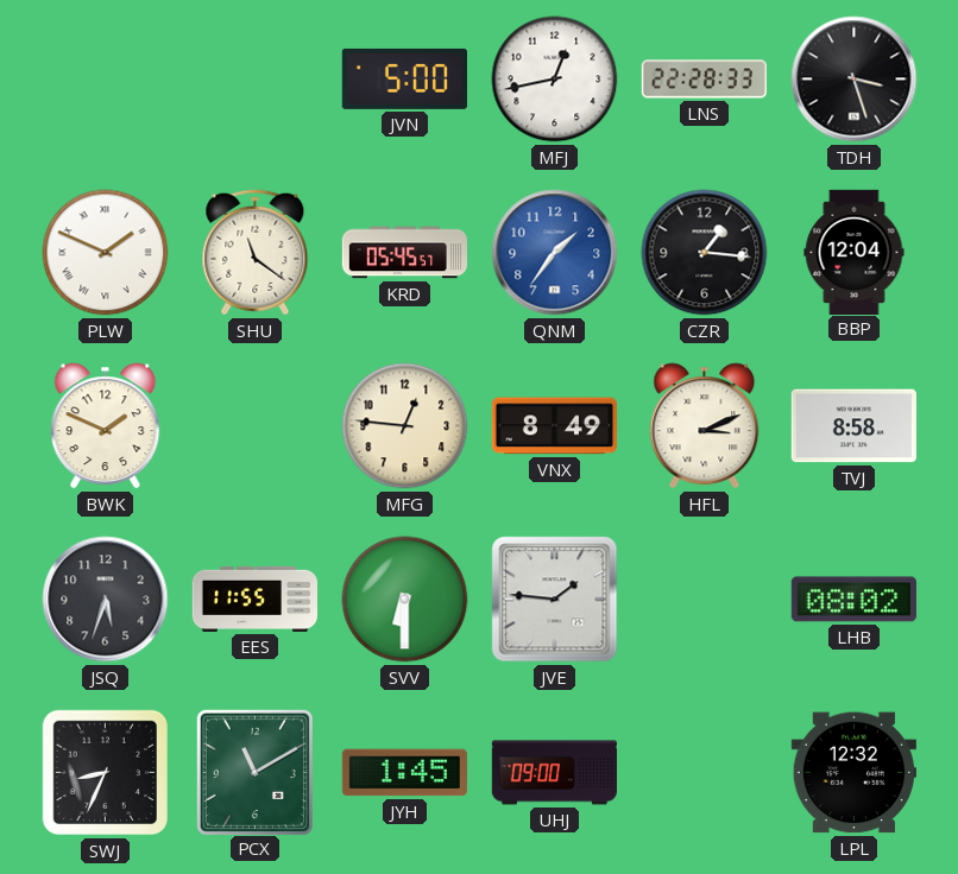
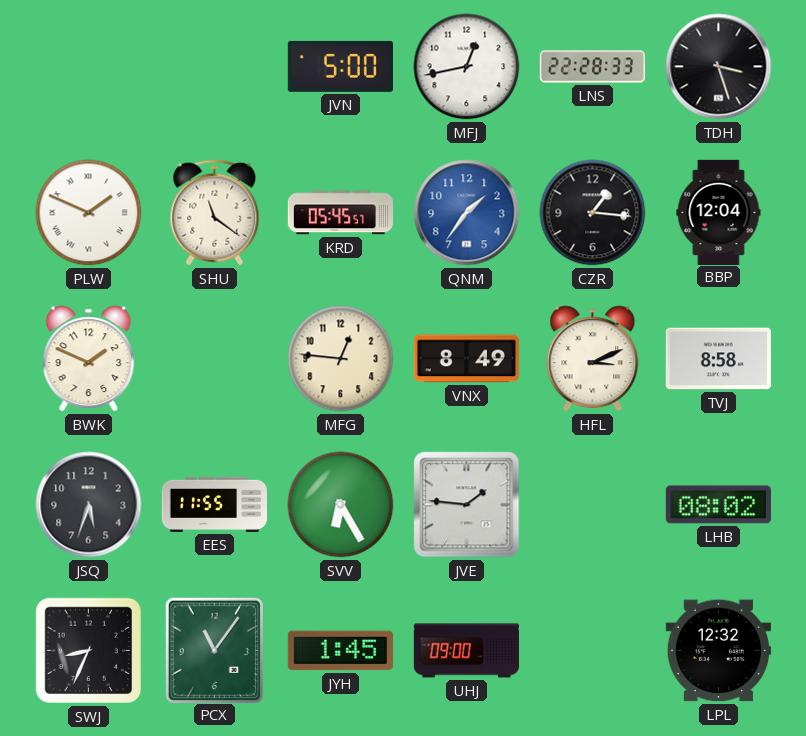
SVV: 6:30 -> 6:25
PCX: 11:10 -> 11:06
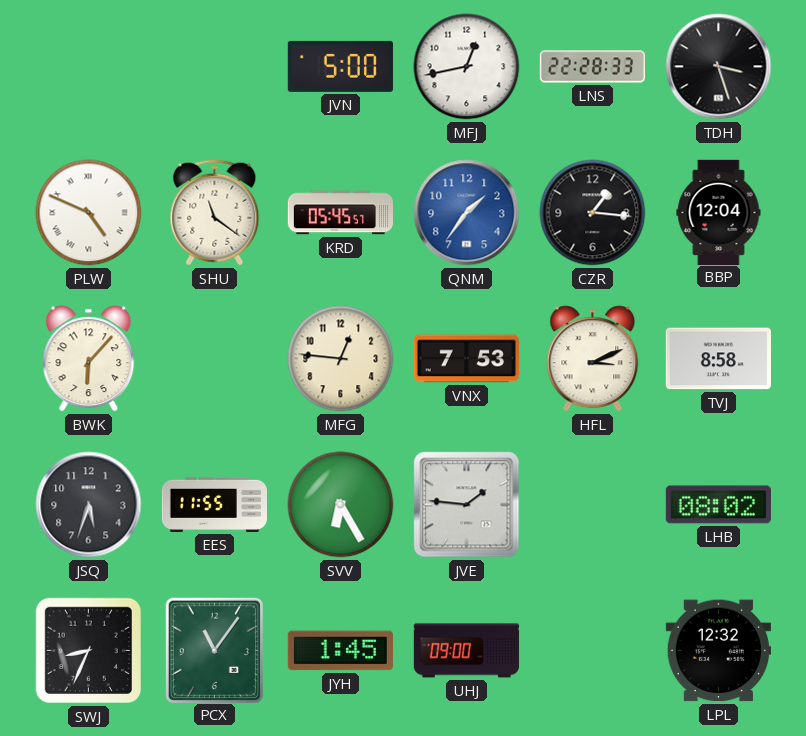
PLW: 1:49 -> 4:49
BWK: 1:49 -> 6:07
VNX: 8:49 -> 7:53
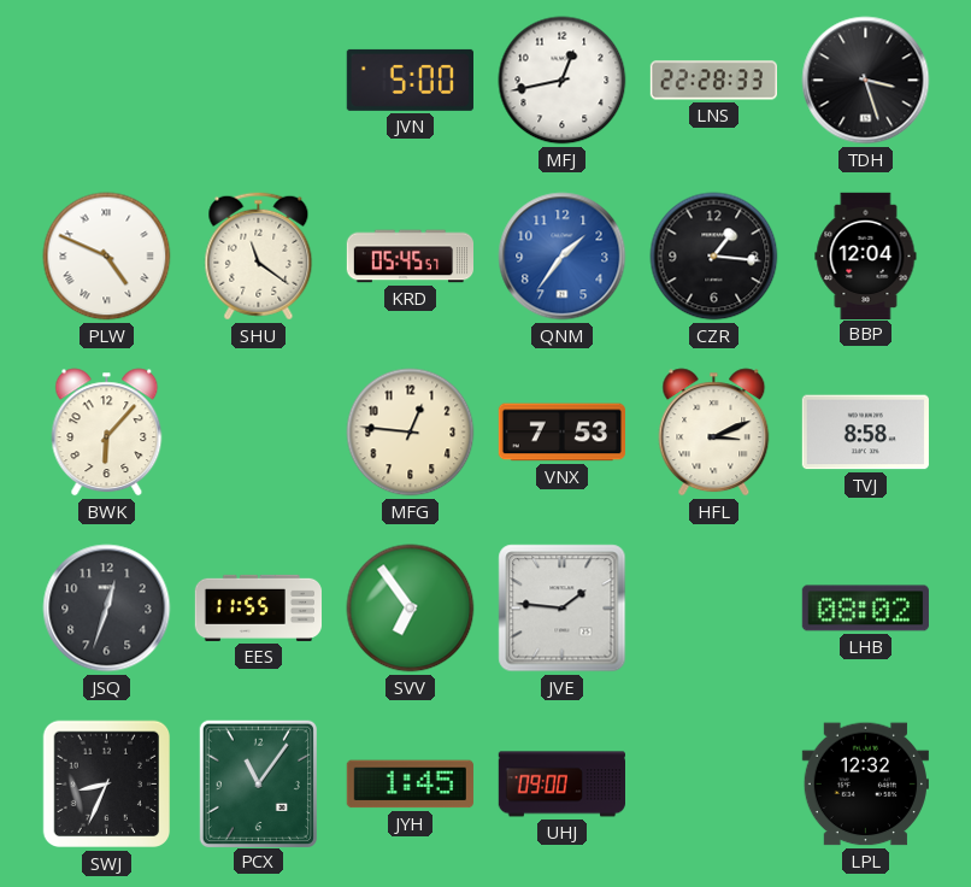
JSQ: 5:33 -> 12:33
SVV: 6:25 -> 6:54
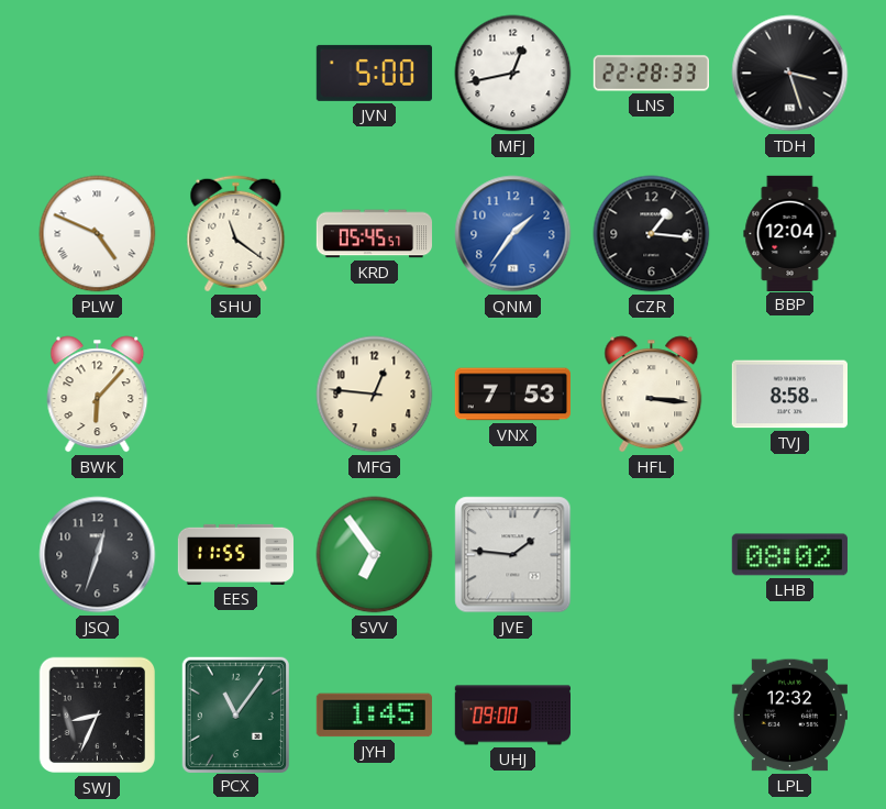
HFL: 3:11 -> 3:16
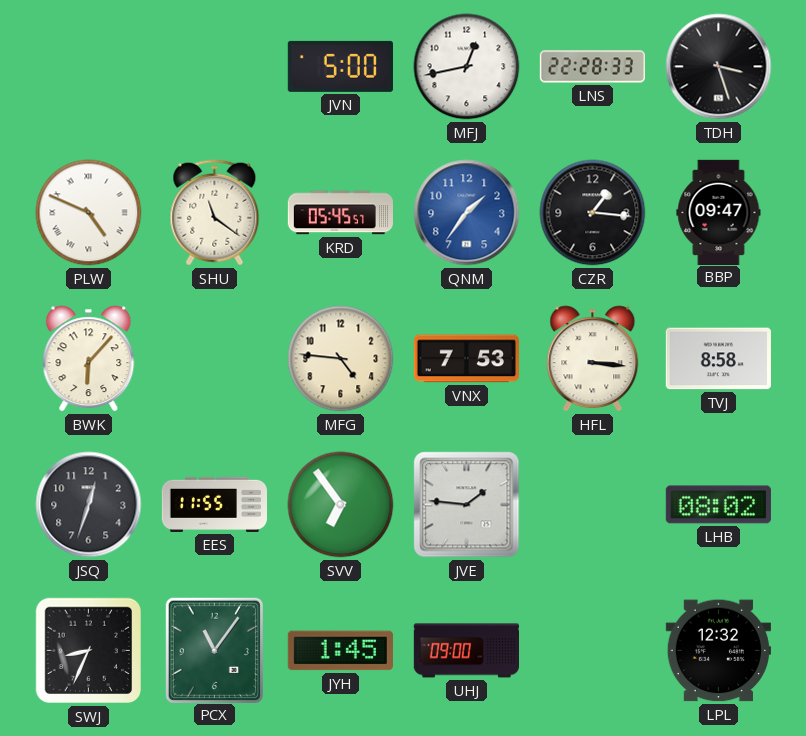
BBP: 12:04 -> 09:47
MFG: 12:46 -> 4:46
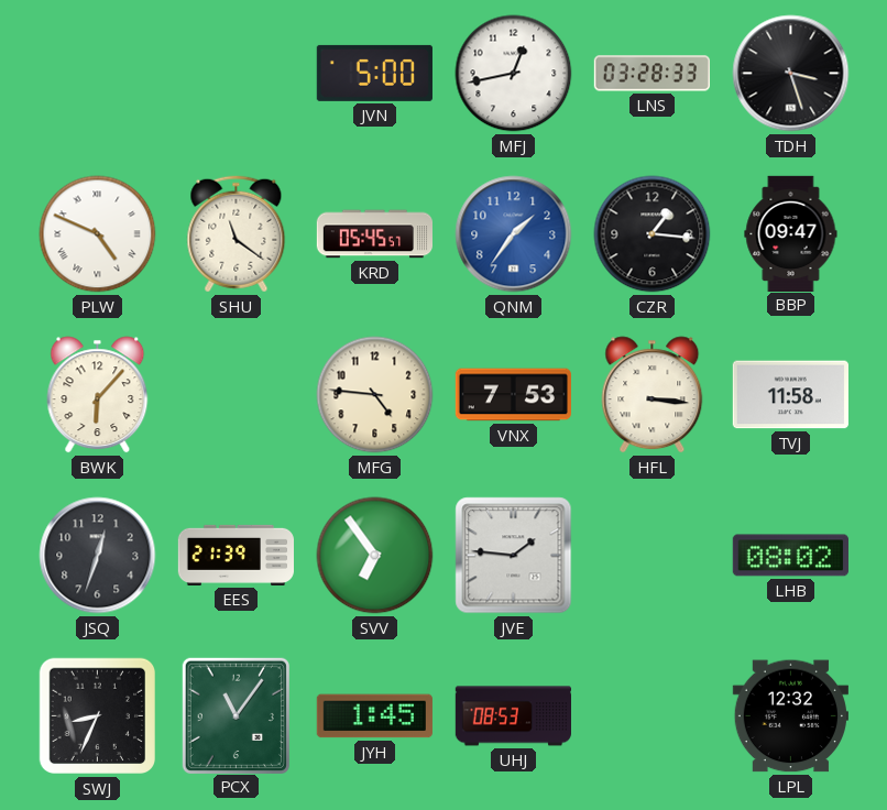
LNS: 22:28 -> 03:28
TVJ: 8:58 -> 11:58
EES: 11:55 -> 21:39
UHJ: 09:00 -> 08:53
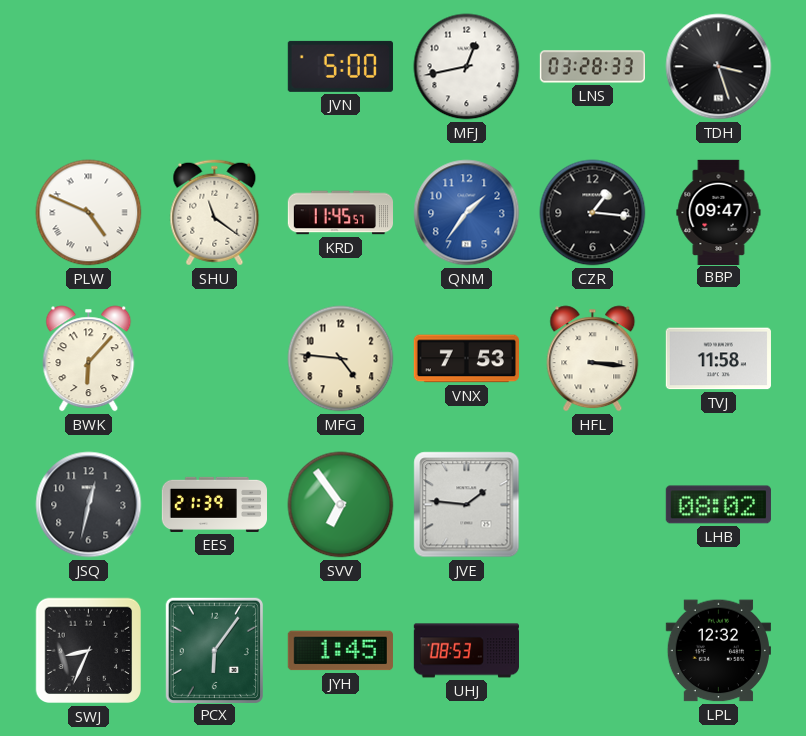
KRD: 05:45 -> 11:45
JSQ: 12:33 -> 12:32
PCX: 11:06 -> 6:06
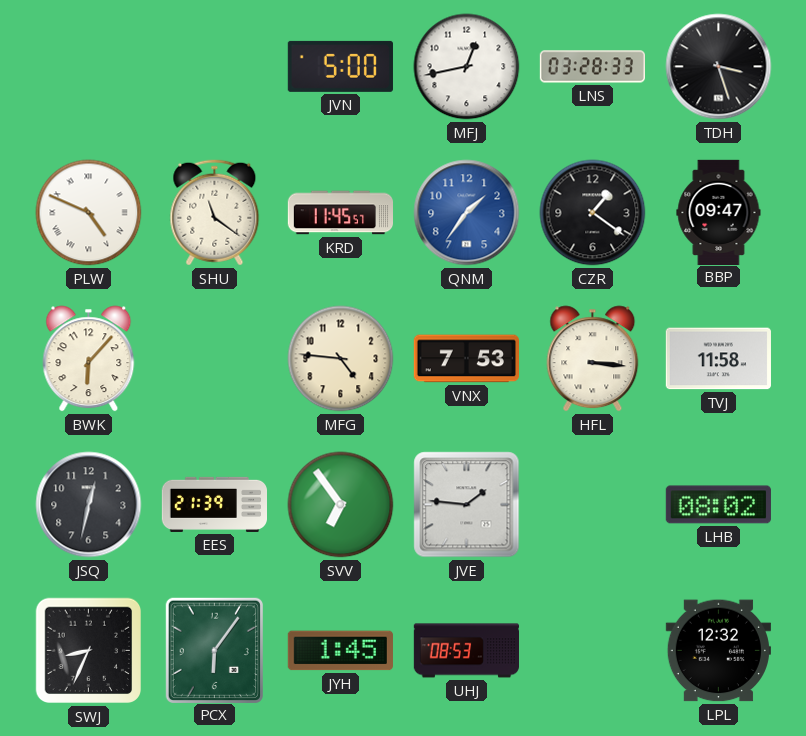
CZR: 1:16 -> 1:21
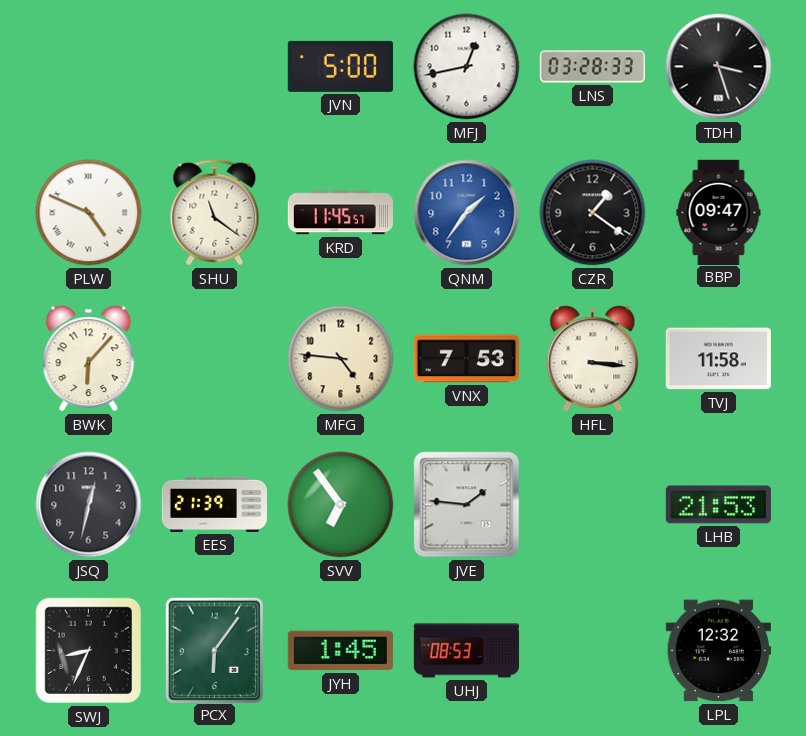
LHB: 08:02 -> 21:53
